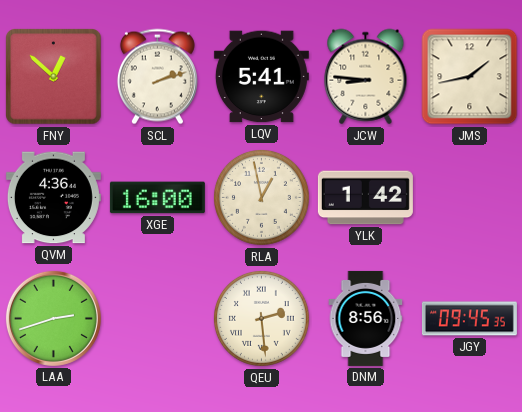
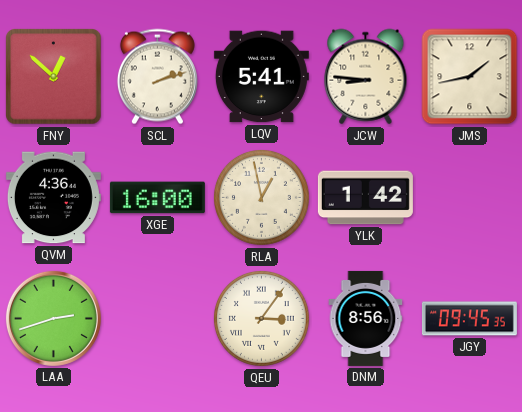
QEU: 2:29 -> 3:06
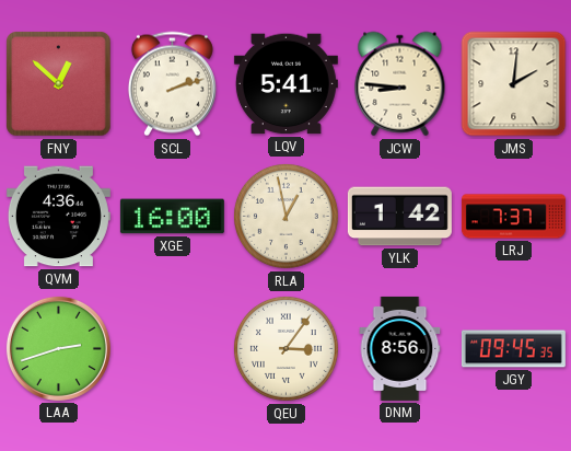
JMS: 1:43 -> 2:01
LRJ: none -> 7:37
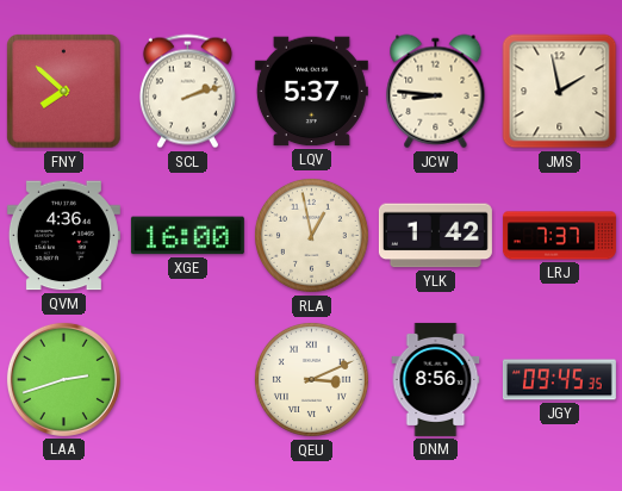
FNY: 12:52 -> 7:52
LQV: 5:41 -> 5:37
JMS: 2:01 -> 1:58
QEU: 3:06 -> 3:11
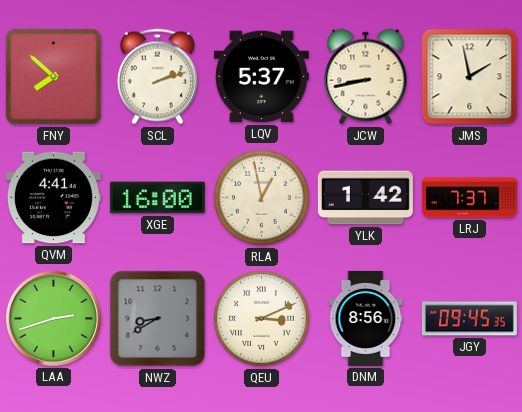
JCW: 8:46 -> 8:43
QVM: 4:36 -> 4:41
NWZ: none -> 8:40
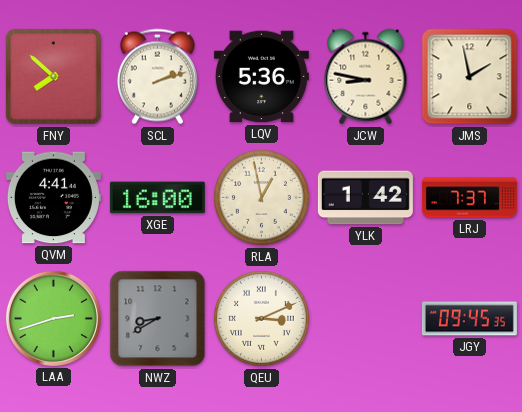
LQV: 5:37 -> 5:36
JCW: 8:43 -> 8:47
DNM: 8:56 -> none
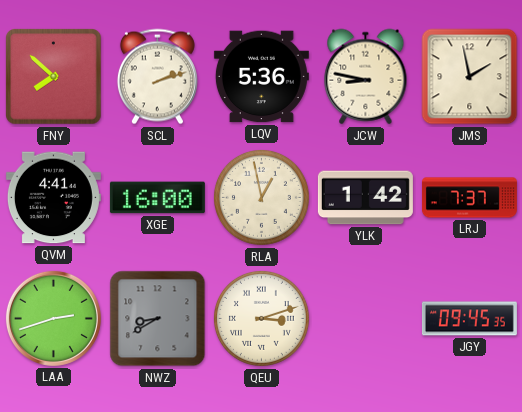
QEU: 3:11 -> 3:12
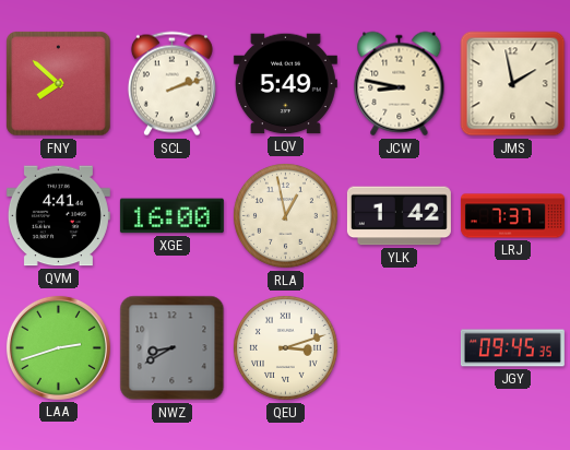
LQV: 5:36 -> 5:49
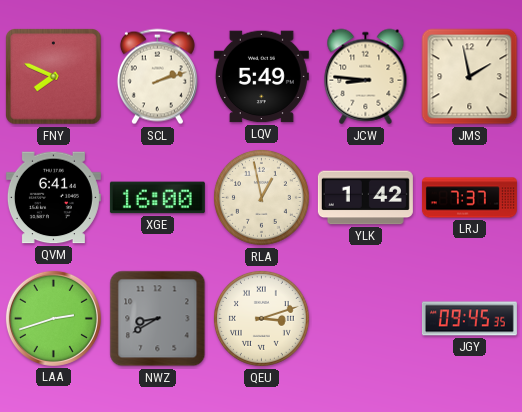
FNY: 7:52 -> 7:49
JCW: 8:47 -> 8:46
QVM: 4:41 -> 6:41
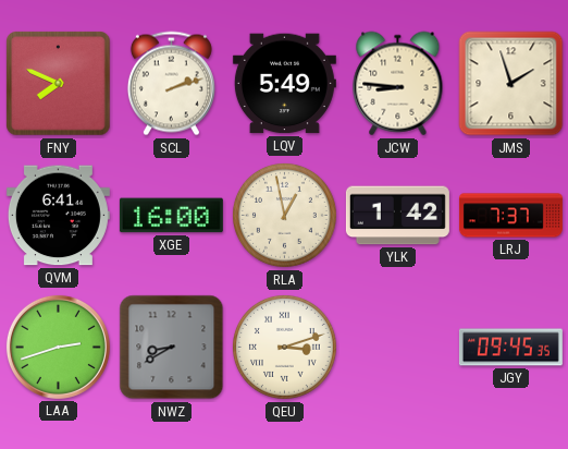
JMS: 1:58 -> 1:57
